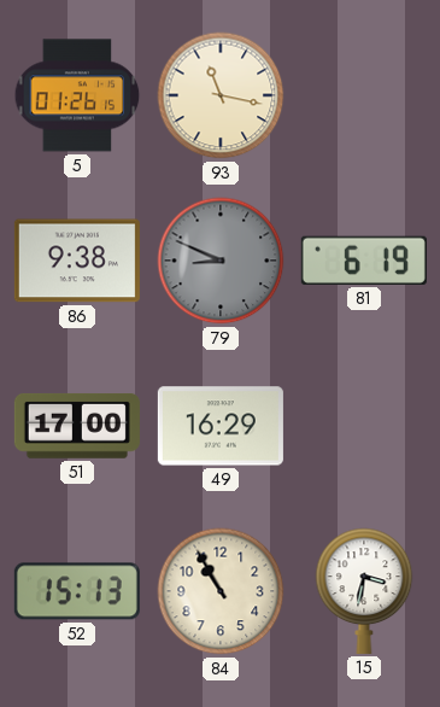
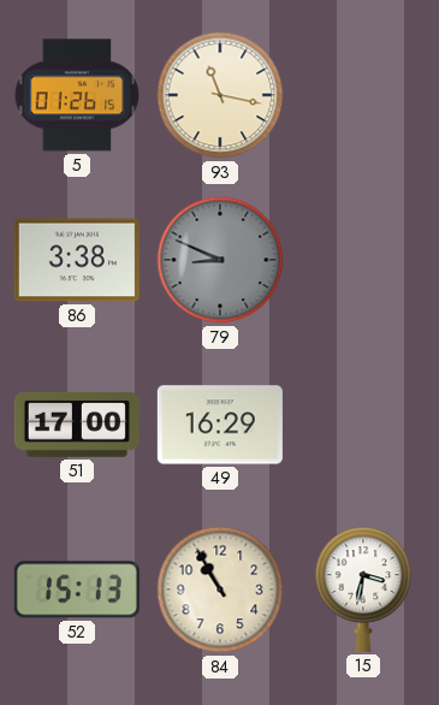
86: 9:38 -> 3:38
81: 6:19 -> none
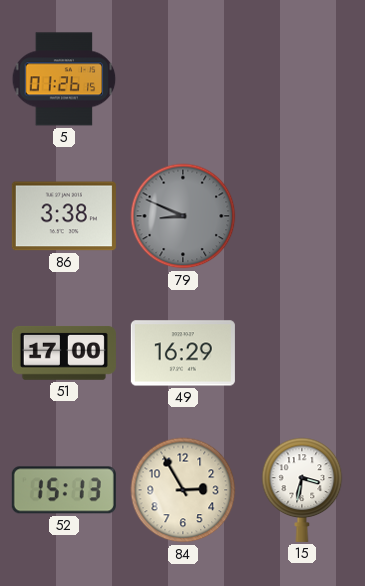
93: 11:17 -> none
84: 10:55 -> 2:55
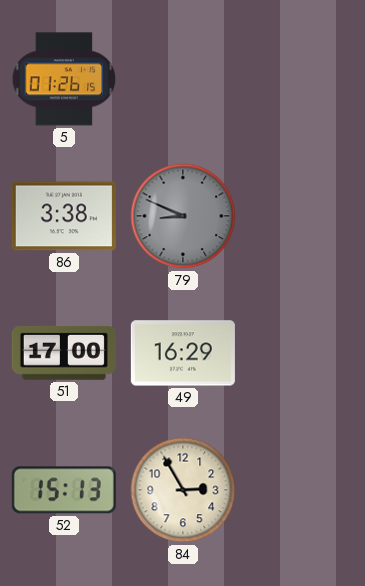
15: 3:32 -> none
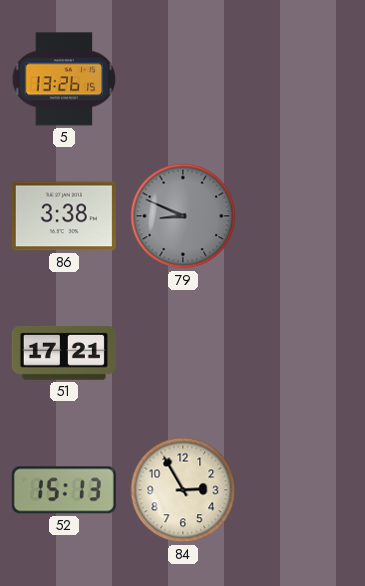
5: 01:26 -> 13:26
51: 17:00 -> 17:21
49: 16:29 -> none
